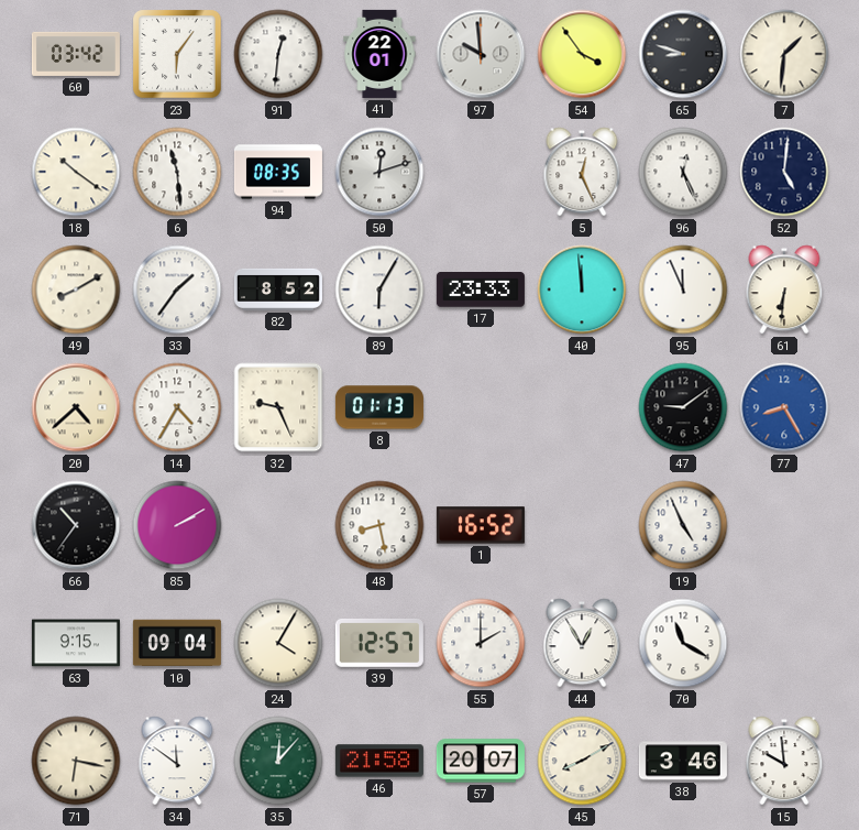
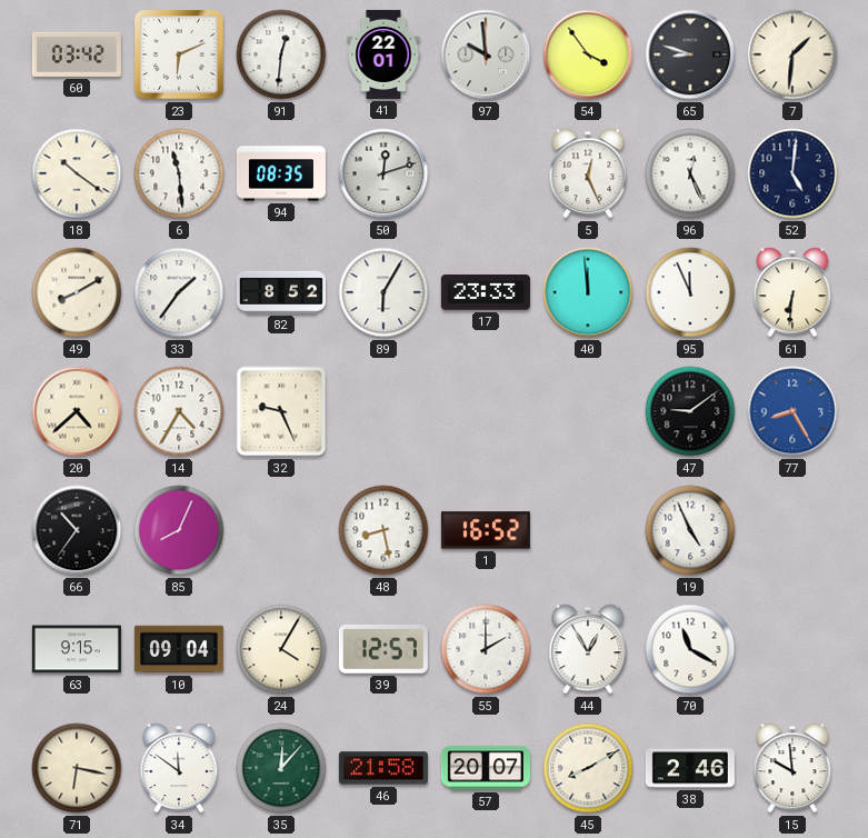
23: 6:06 -> 6:11
8: 01:13 -> none
85: 2:10 -> 8:04
38: 3:46 -> 2:46
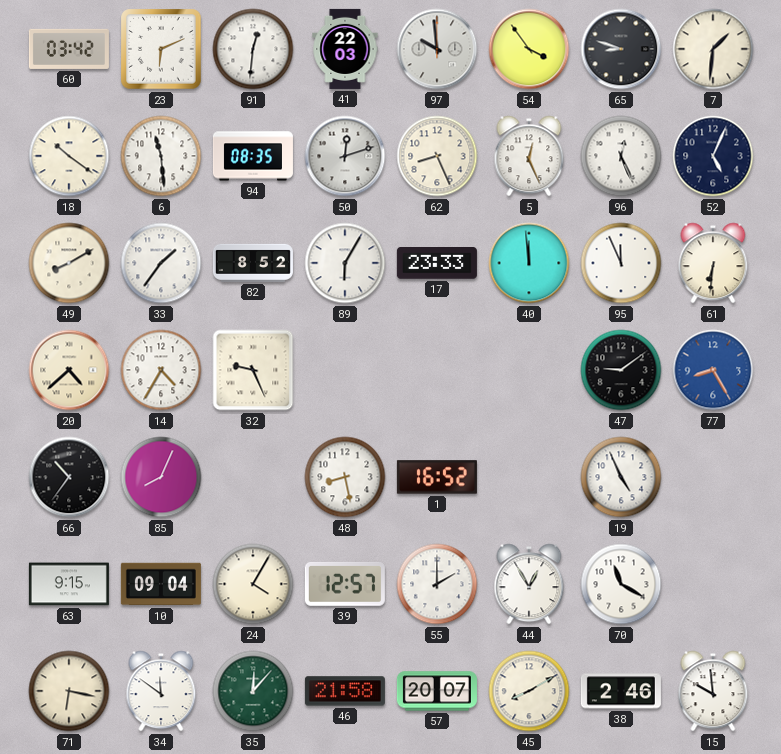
41: 22:01 -> 22:03
62: none -> 8:26
52: 5:01 -> 5:04
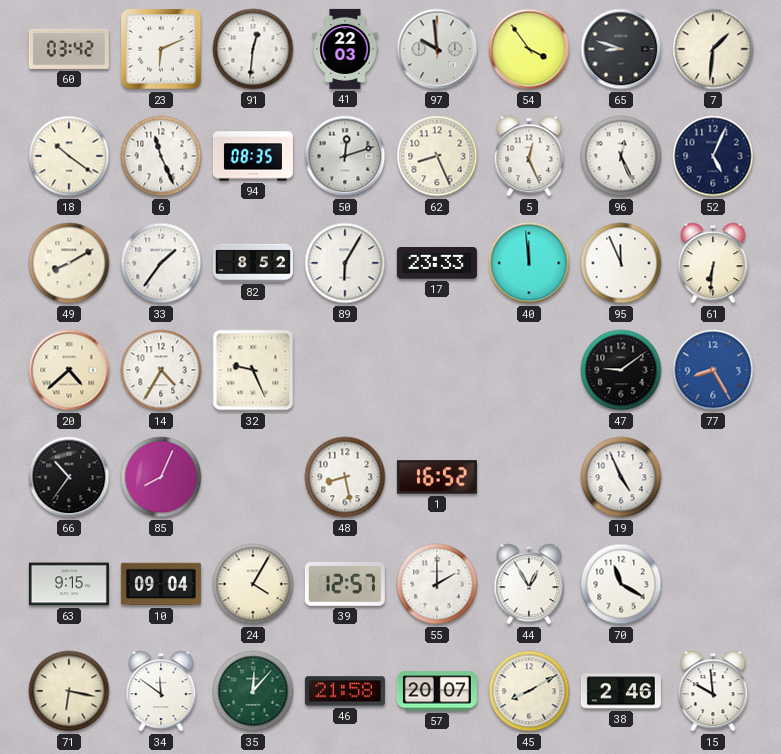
6: 11:29 -> 11:26
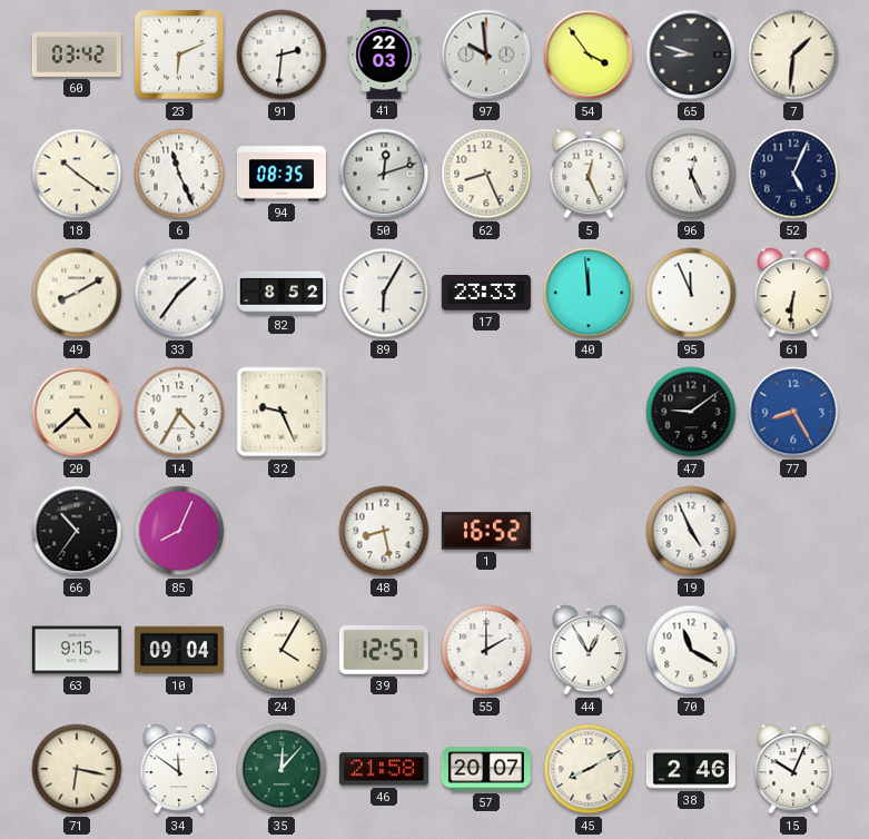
91: 12:31 -> 2:31
15: 9:59 -> 10:04
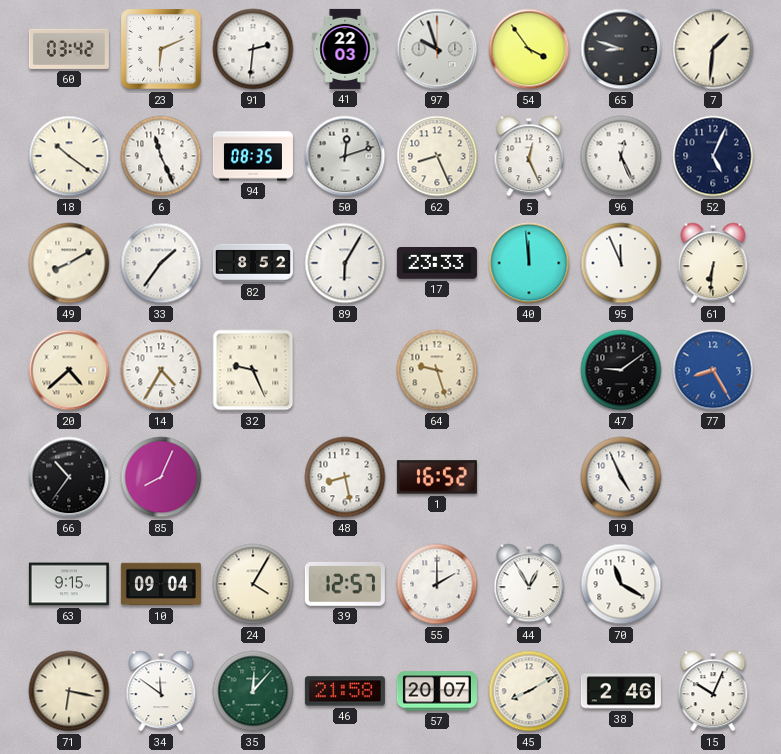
97: 9:59 -> 9:57
64: none -> 9:27
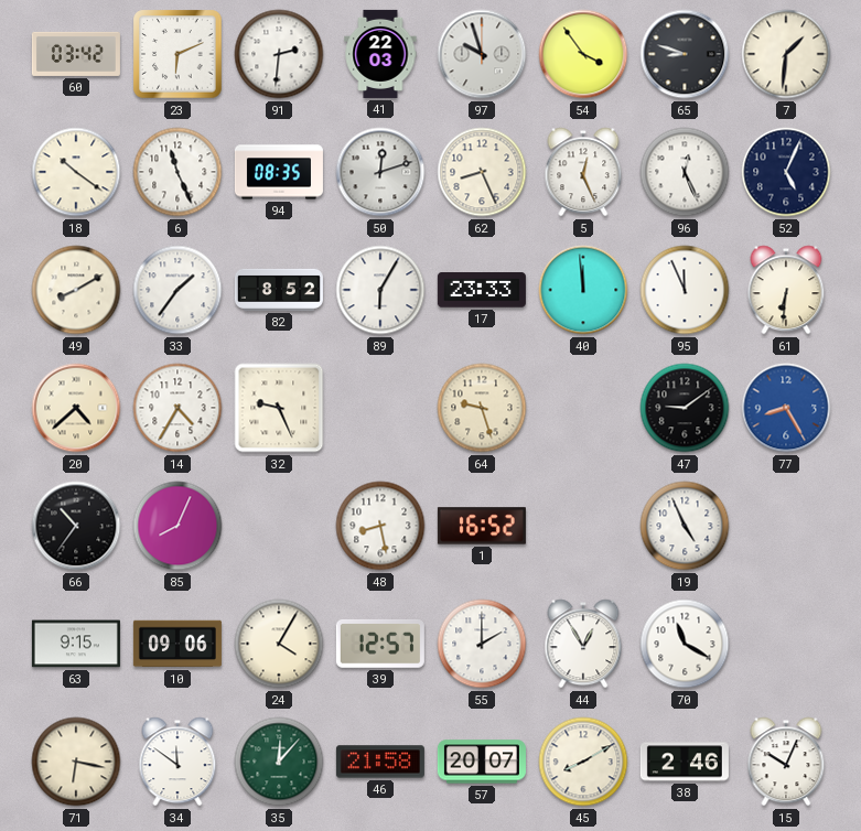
10: 09:04 -> 09:06
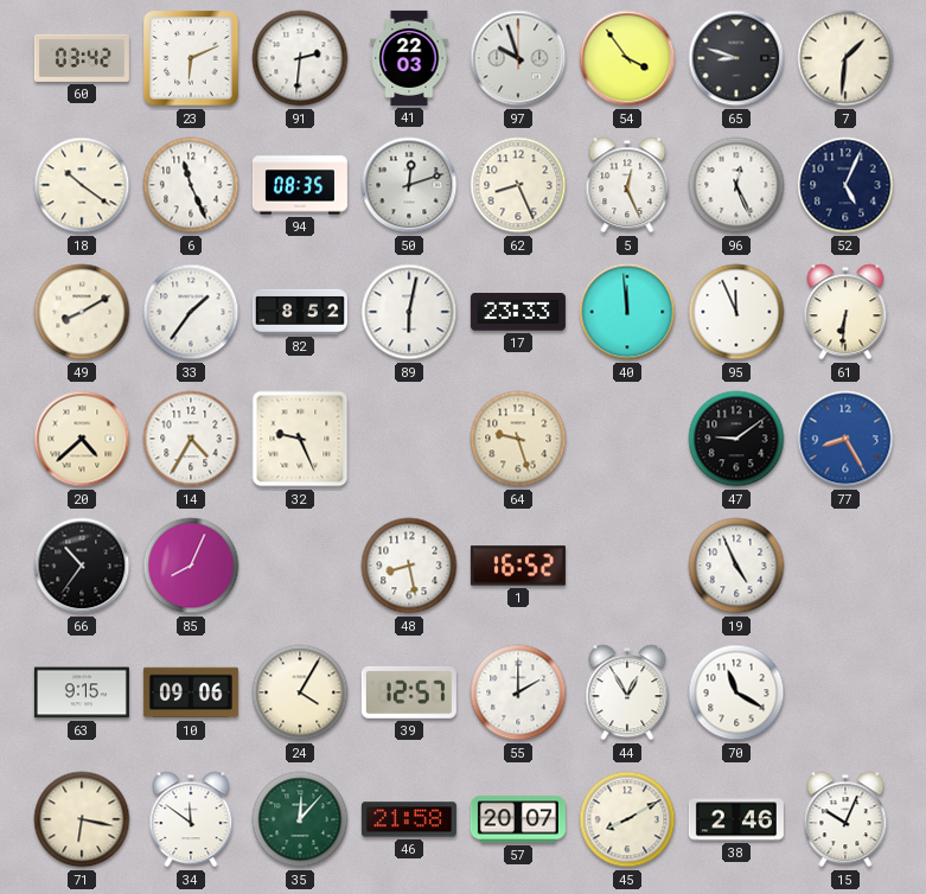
89: 6:05 -> 6:02
